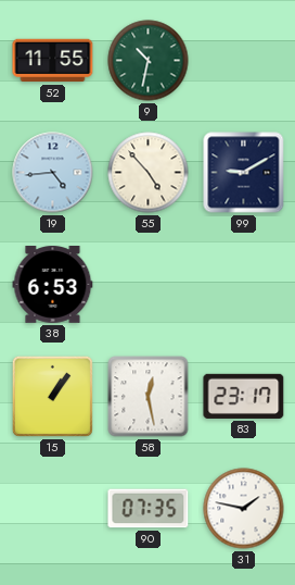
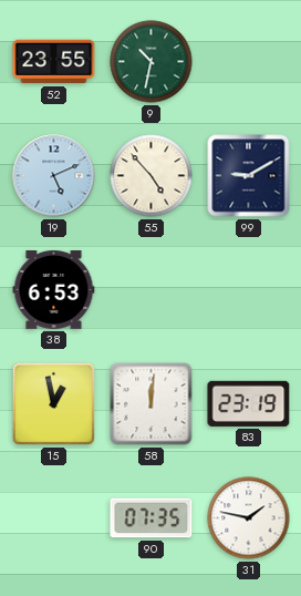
52: 11:55 -> 23:55
19: 4:44 -> 5:11
15: 1:06 -> 12:58
58: 12:28 -> 12:01
83: 23:17 -> 23:19
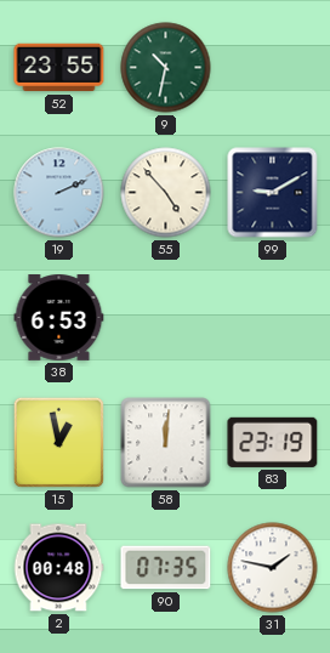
19: 5:11 -> 2:11
2: none -> 00:48
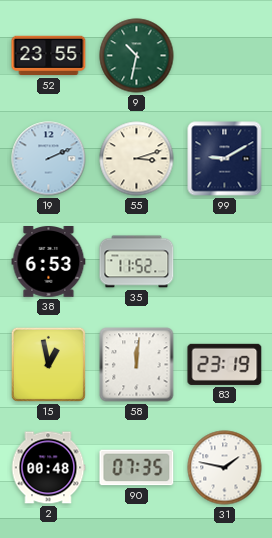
55: 4:53 -> 3:12
35: none -> 11:52
